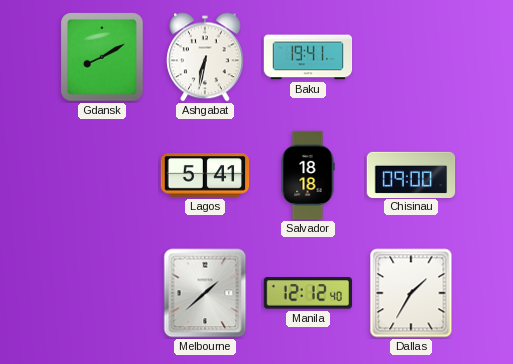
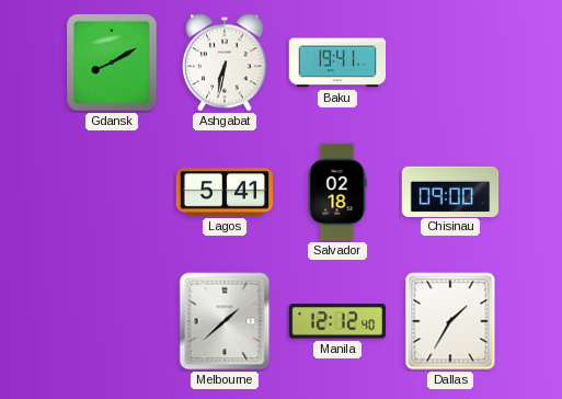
Salvador: 18:18 -> 02:18
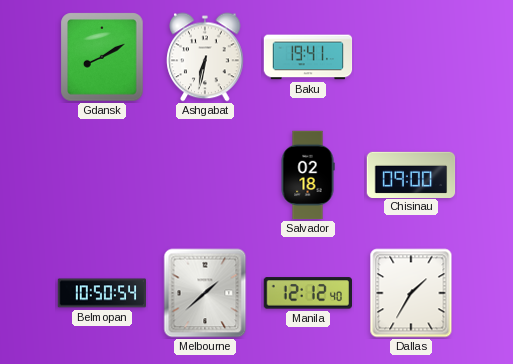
Lagos: 5:41 -> none
Belmopan: none -> 10:50
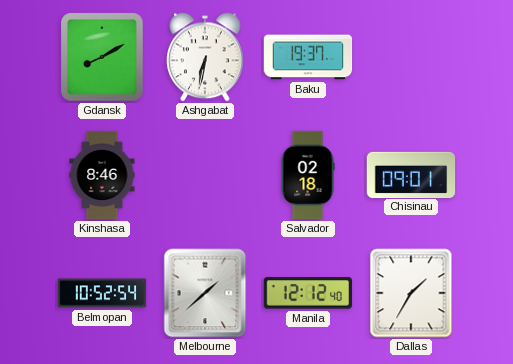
Baku: 19:41 -> 19:37
Kinshasa: none -> 8:46
Chisinau: 09:00 -> 09:01
Belmopan: 10:50 -> 10:52
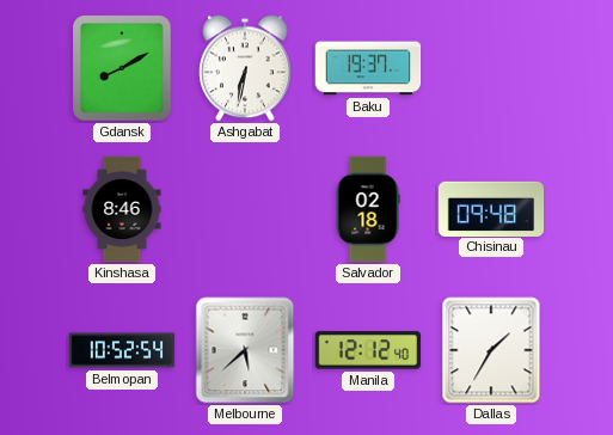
Chisinau: 09:01 -> 09:48
Melbourne: 1:38 -> 5:38
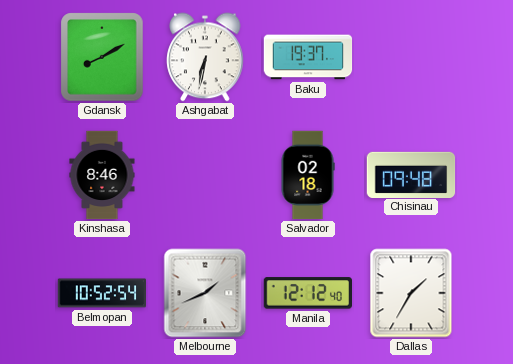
Melbourne: 5:38 -> 1:41
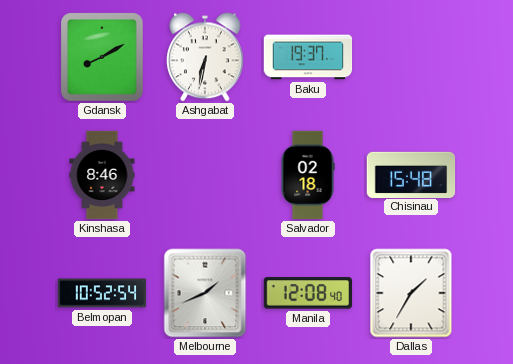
Chisinau: 09:48 -> 15:48
Manila: 12:12 -> 12:08
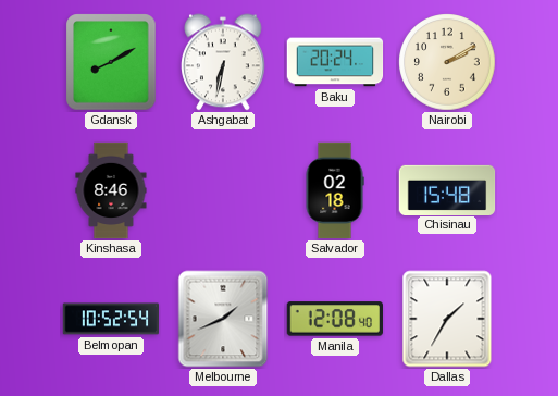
Baku: 19:37 -> 20:24
Nairobi: none -> 2:10
